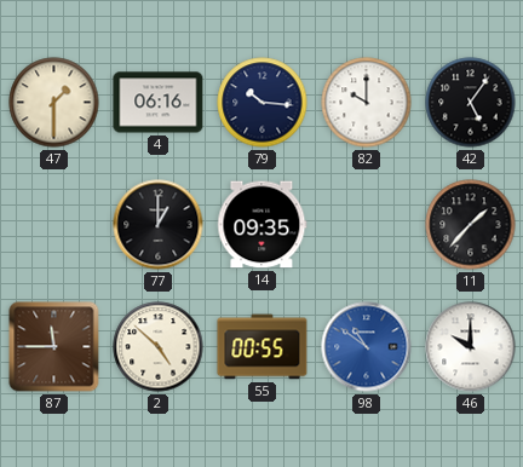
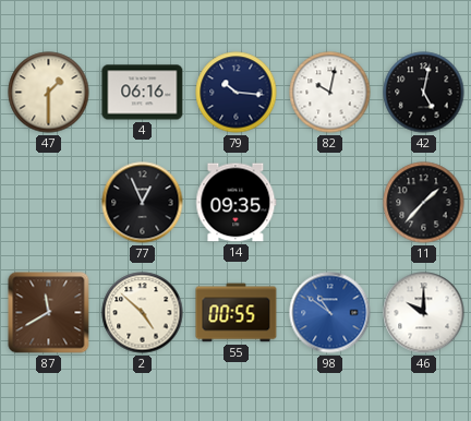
82: 10:00 -> 10:02
42: 5:06 -> 5:02
77: 1:00 -> 12:56
87: 11:45 -> 11:40
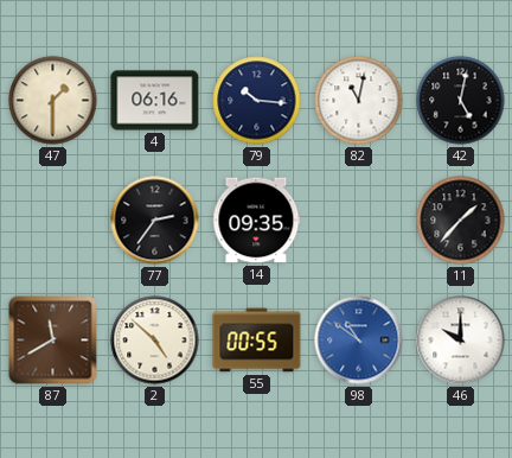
82: 10:02 -> 11:02
77: 12:56 -> 2:36
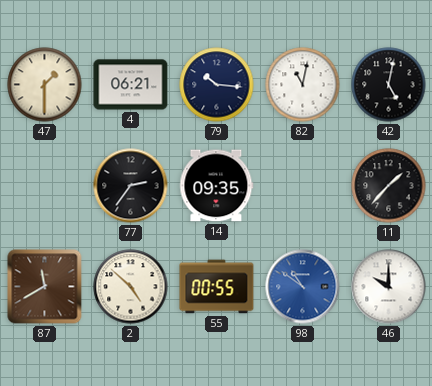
4: 06:16 -> 06:21
